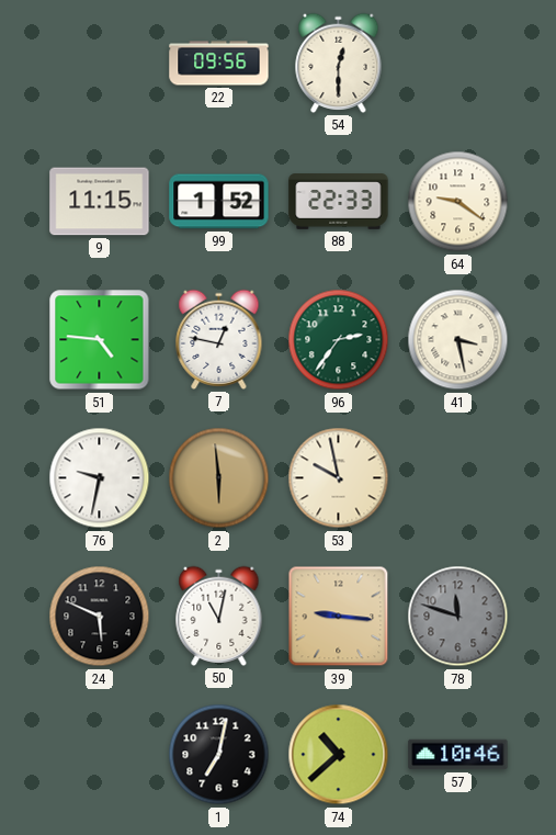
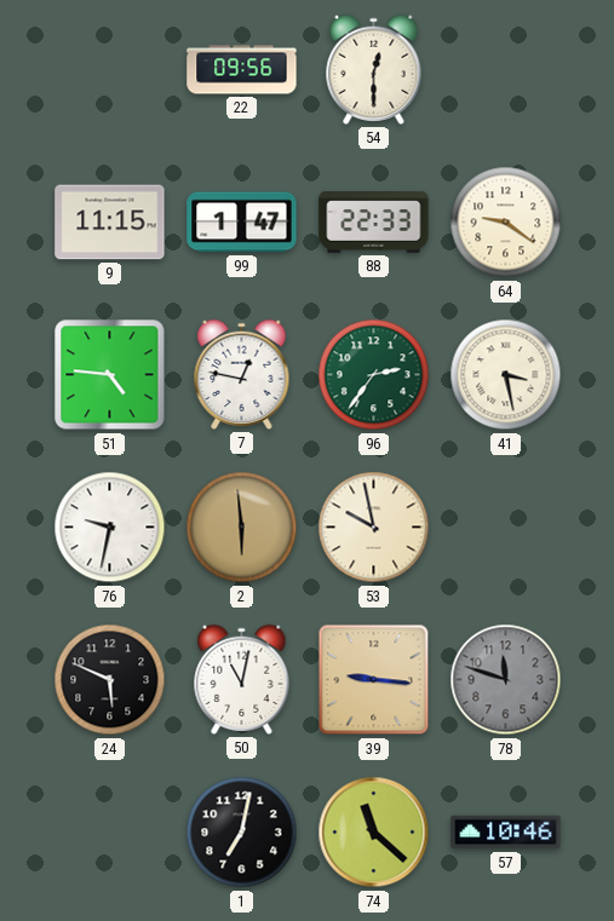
99: 1:52 -> 1:47
74: 10:38 -> 11:22
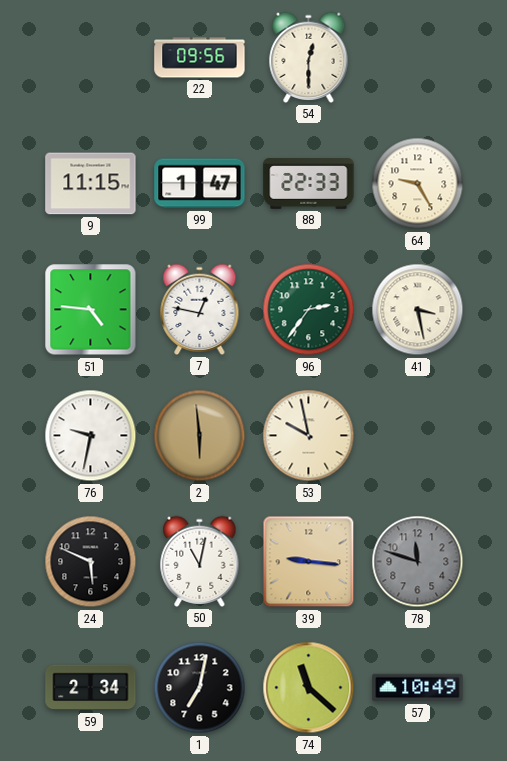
64: 9:21 -> 9:25
59: none -> 2:34
57: 10:46 -> 10:49
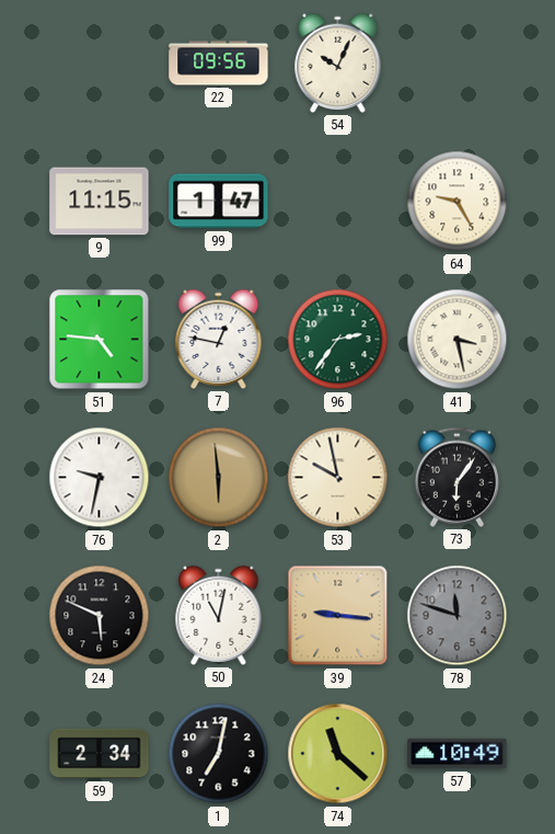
54: 12:30 -> 10:04
88: 22:33 -> none
73: none -> 6:06
